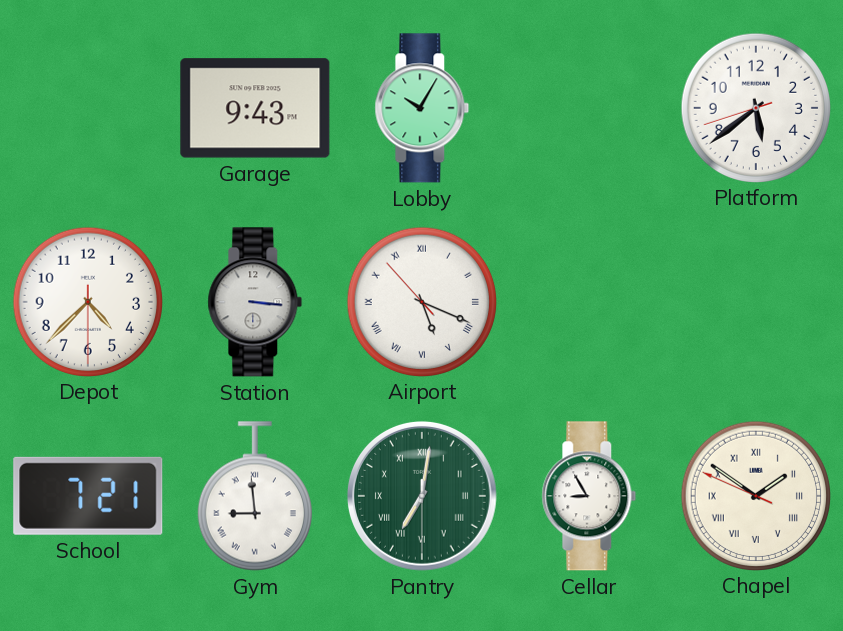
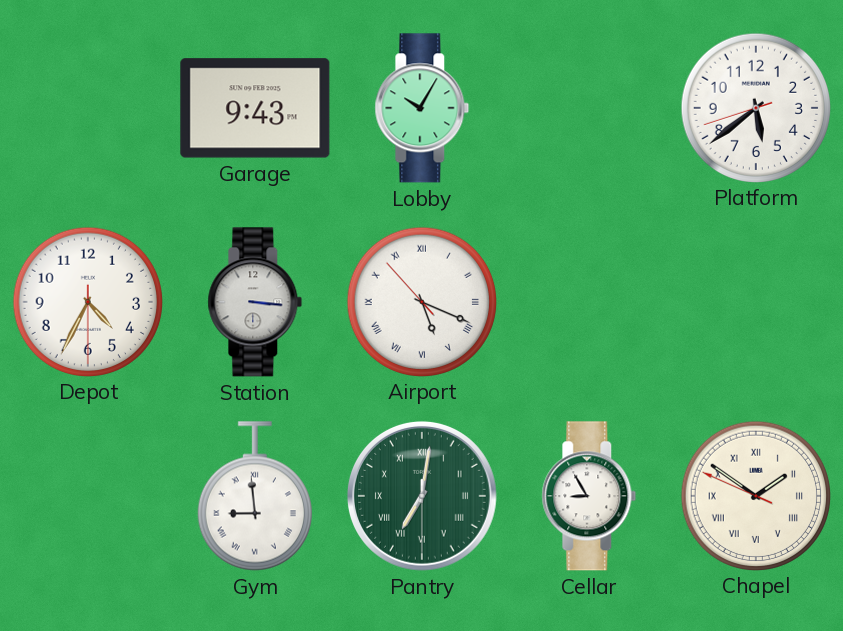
Depot: 4:37 -> 4:34
School: 7:21 -> none
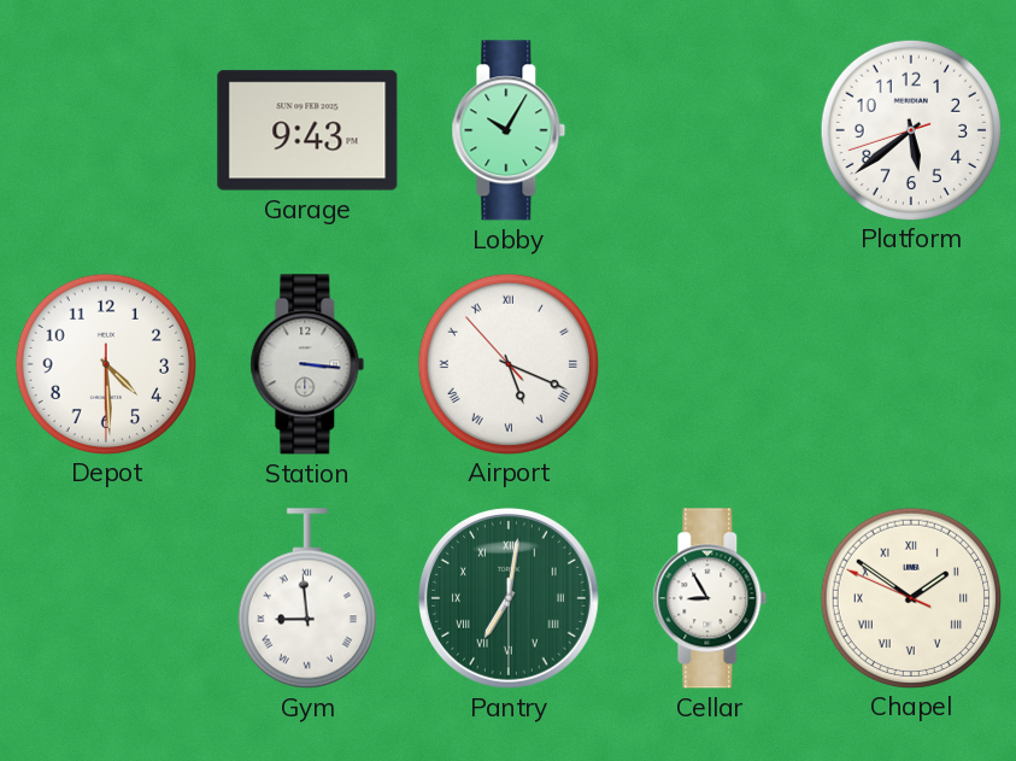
Depot: 4:34 -> 4:29
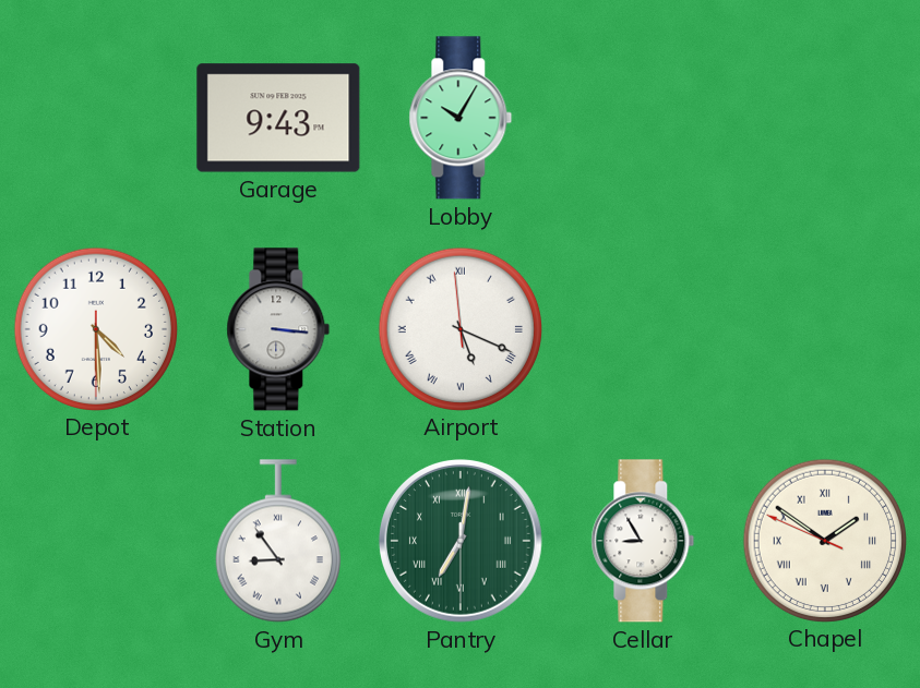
Platform: 5:38 -> none
Airport: 5:18:53 -> 5:18:59
Gym: 8:59 -> 8:54
